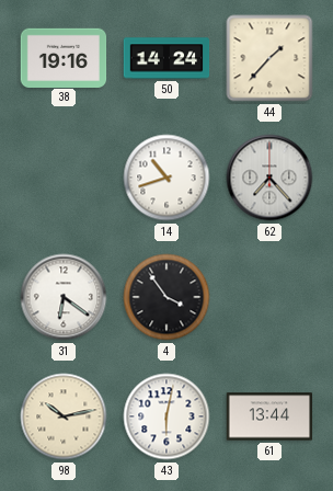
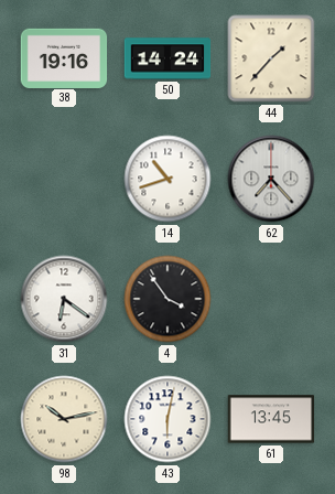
61: 13:44 -> 13:45
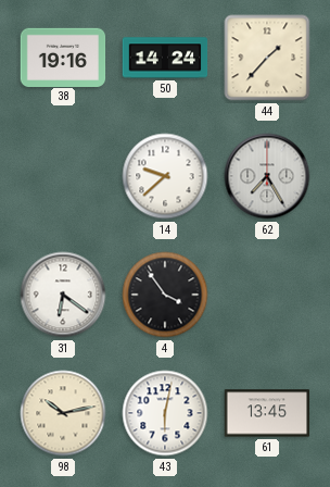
14: 10:42 -> 9:38
62: 7:23 -> 7:25
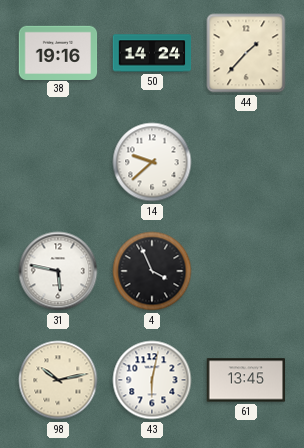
62: 7:25 -> none
31: 6:21 -> 5:47
4: 3:54 -> 3:56
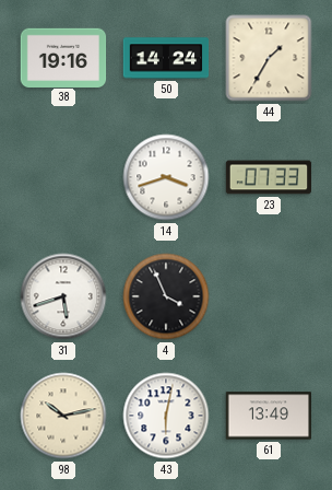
44: 1:37 -> 1:35
14: 9:38 -> 3:42
23: none -> 07:33
31: 5:47 -> 5:42
61: 13:45 -> 13:49
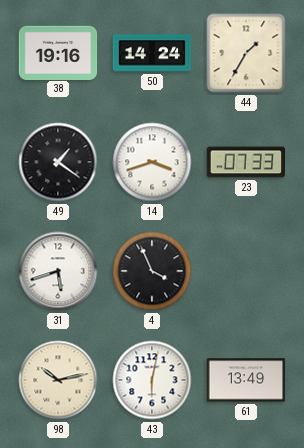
49: none -> 1:21
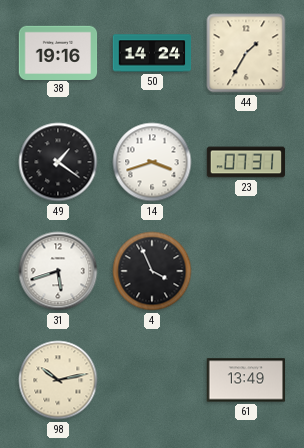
23: 07:33 -> 07:31
43: 6:02 -> none
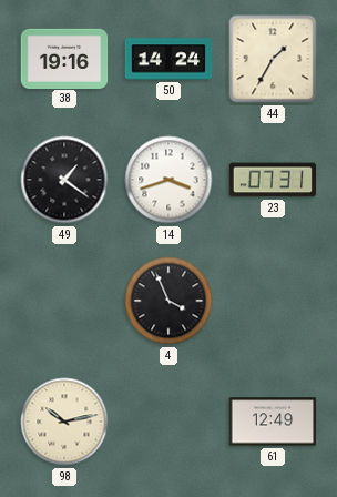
31: 5:42 -> none
61: 13:49 -> 12:49
